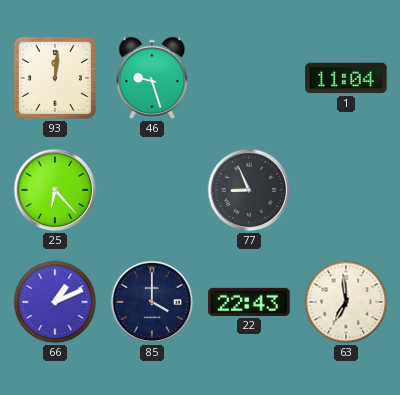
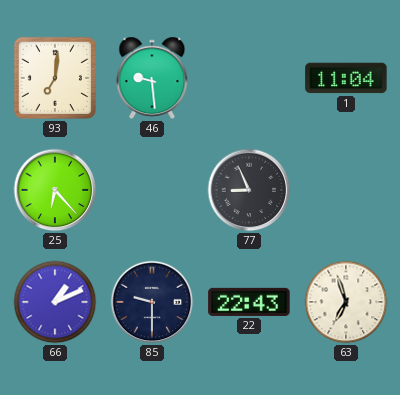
93: 12:01 -> 7:01
46: 9:27 -> 9:29
85: 4:00 -> 9:30
63: 6:59 -> 6:57
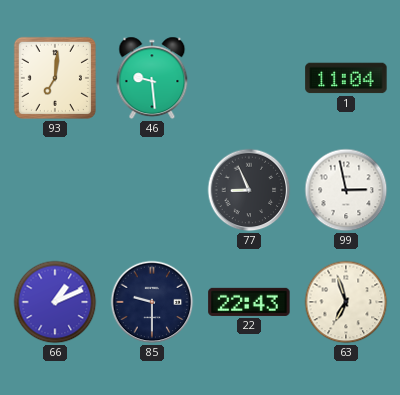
25: 6:23 -> none
99: none -> 2:58
